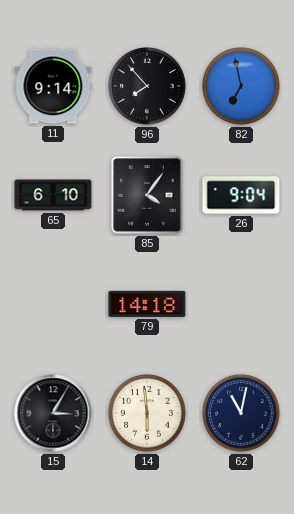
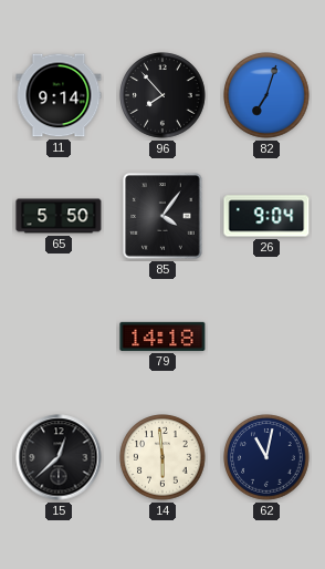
82: 6:58 -> 7:03
65: 6:10 -> 5:50
15: 3:05 -> 12:38
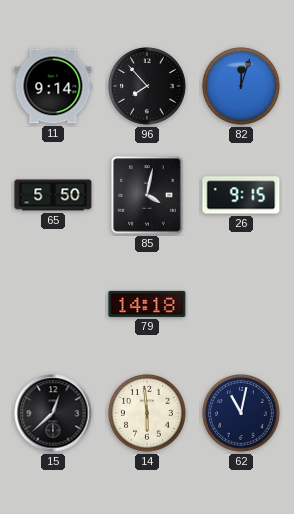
82: 7:03 -> 12:03
85: 4:06 -> 4:02
26: 9:04 -> 9:15
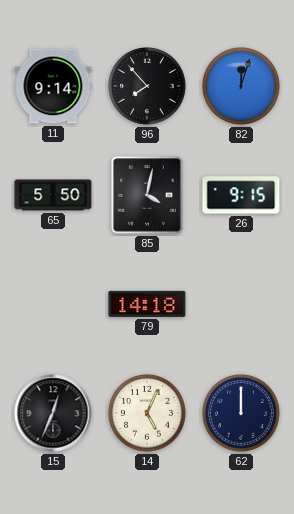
15: 12:38 -> 12:34
14: 5:59 -> 5:04
62: 11:02 -> 12:00
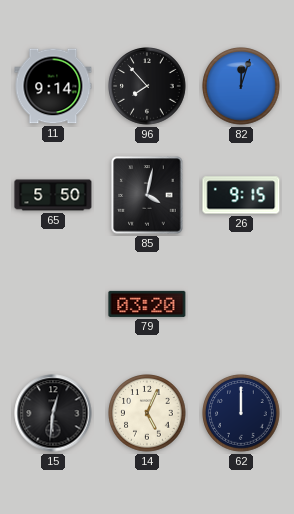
79: 14:18 -> 03:20
15: 12:34 -> 12:31
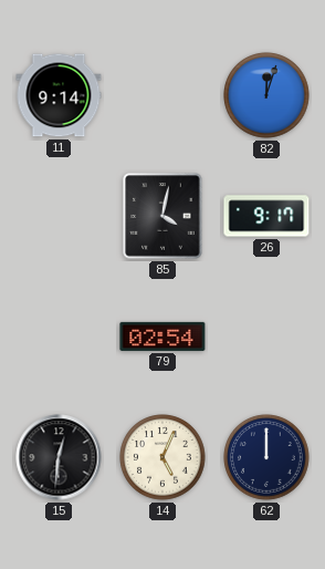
96: 7:53 -> none
65: 5:50 -> none
26: 9:15 -> 9:17
79: 03:20 -> 02:54
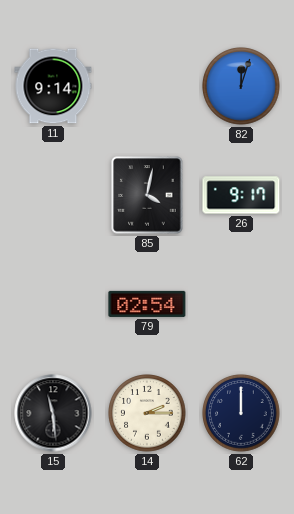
15: 12:31 -> 11:29
14: 5:04 -> 2:15
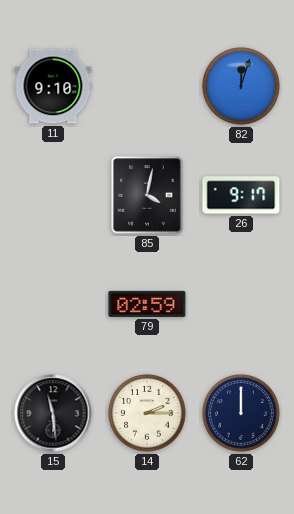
11: 9:14 -> 9:10
79: 02:54 -> 02:59
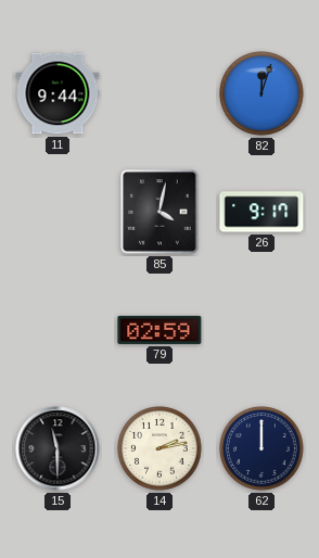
11: 9:10 -> 9:44
15: 11:29 -> 11:30
14: 2:15 -> 2:13
